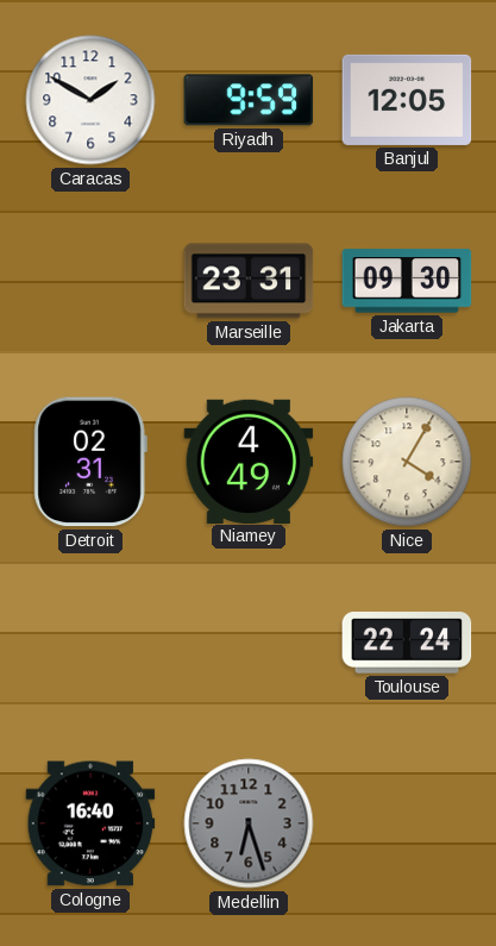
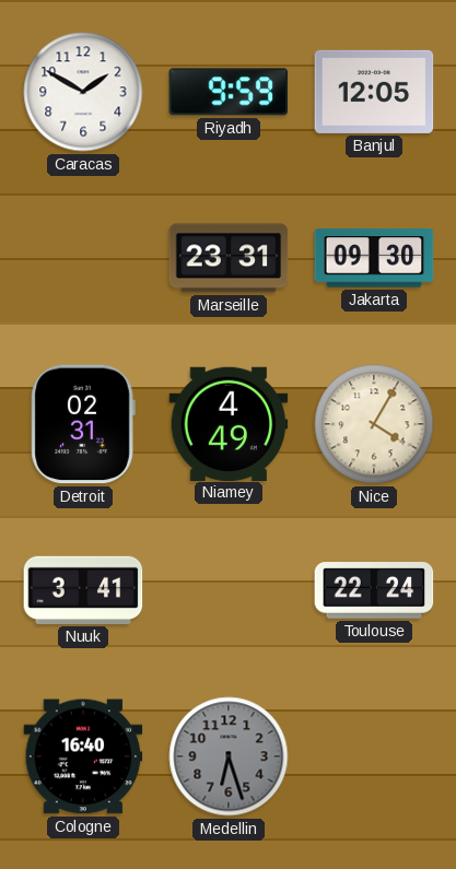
Nuuk: none -> 3:41
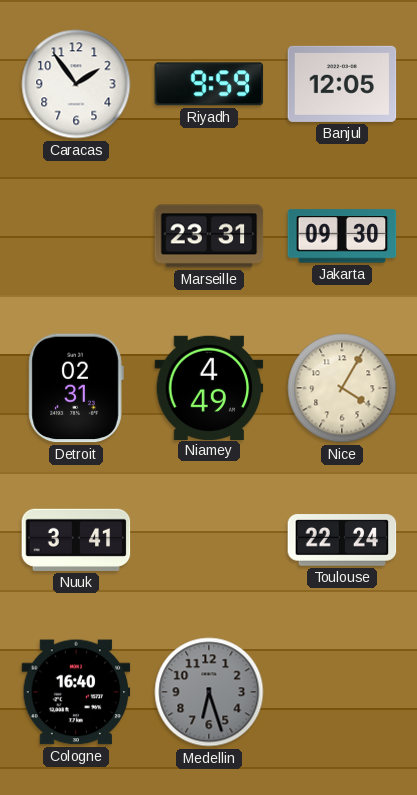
Caracas: 1:50 -> 1:54
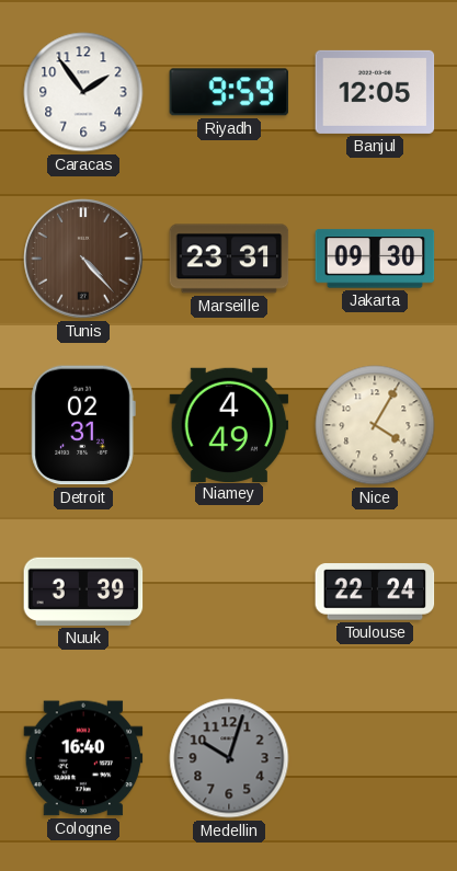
Tunis: none -> 4:23
Nuuk: 3:41 -> 3:39
Medellin: 6:27 -> 10:03
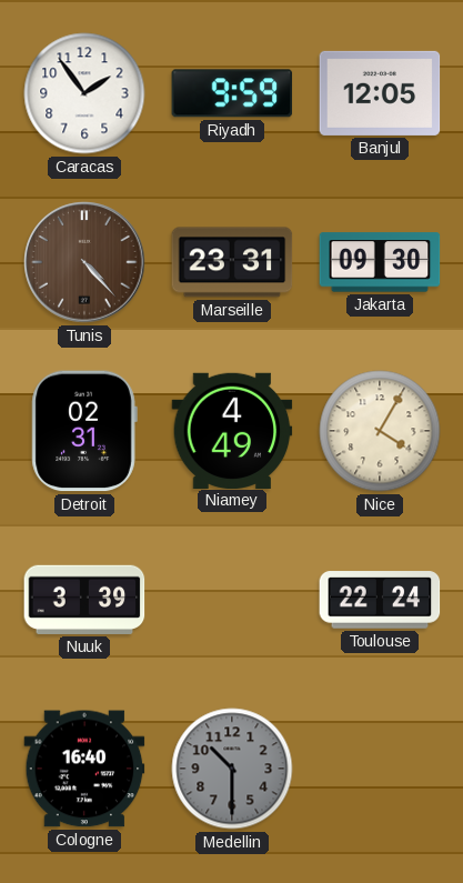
Medellin: 10:03 -> 10:30
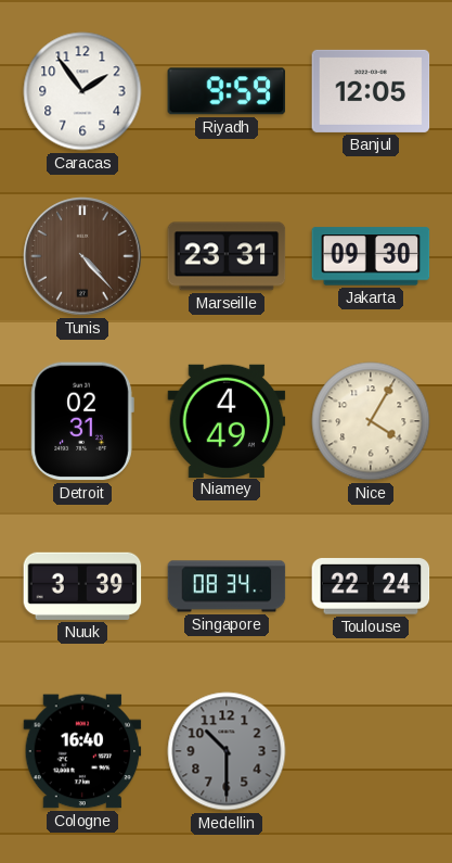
Singapore: none -> 08:34
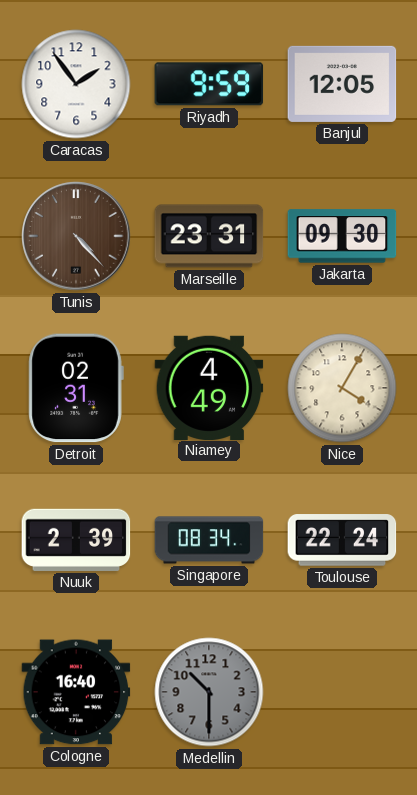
Nuuk: 3:39 -> 2:39
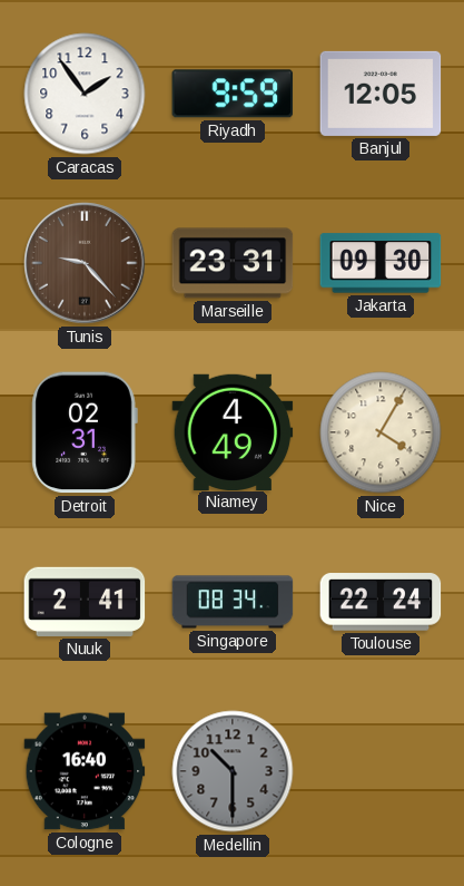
Tunis: 4:23 -> 9:23
Nuuk: 2:39 -> 2:41
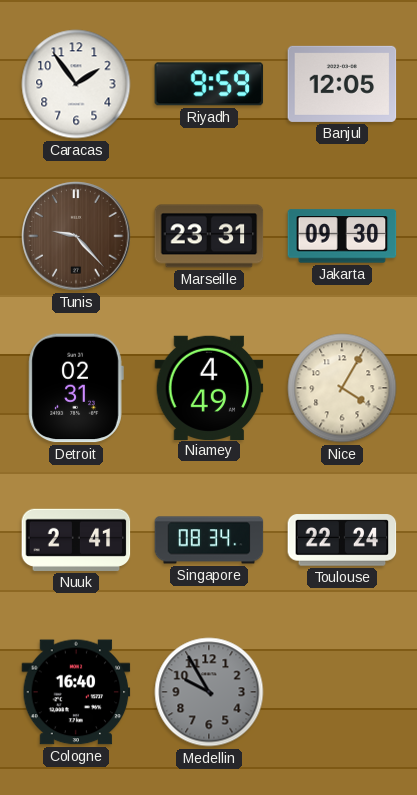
Medellin: 10:30 -> 9:55
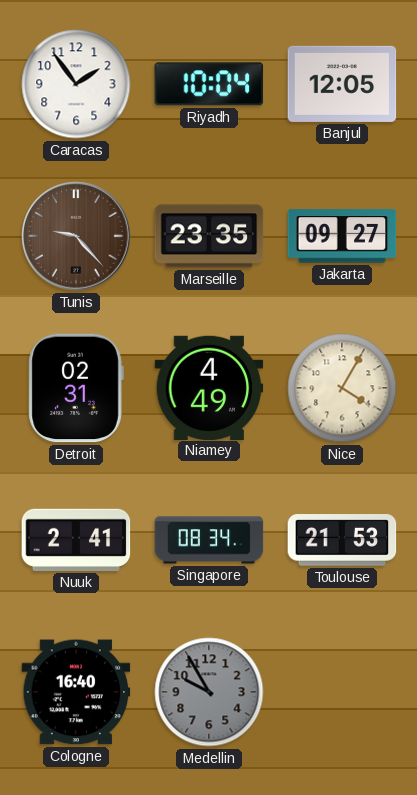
Riyadh: 9:59 -> 10:04
Marseille: 23:31 -> 23:35
Jakarta: 09:30 -> 09:27
Toulouse: 22:24 -> 21:53
